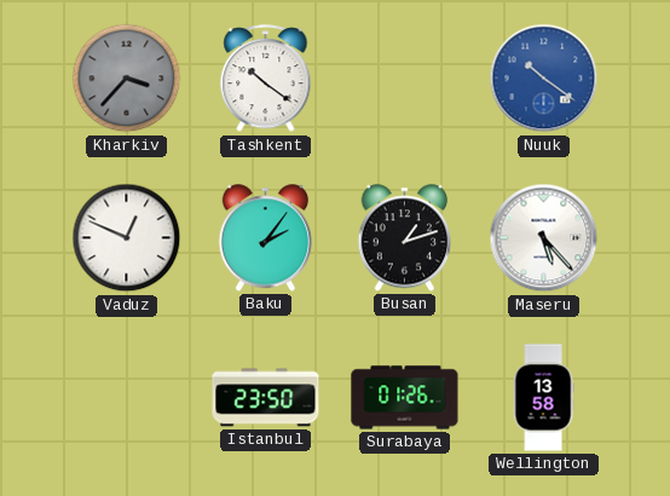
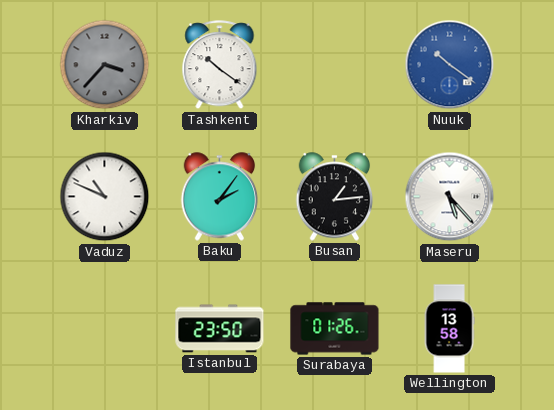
Vaduz: 12:49 -> 10:49
Busan: 1:12 -> 1:14
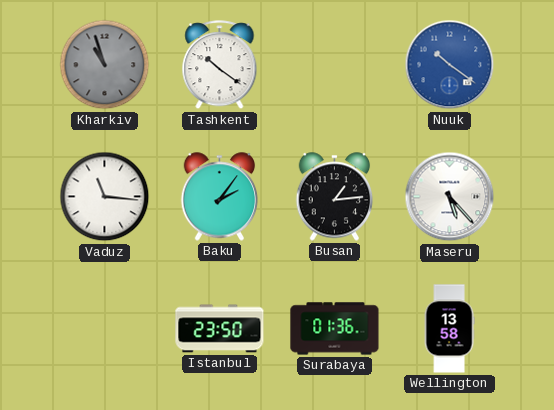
Kharkiv: 3:37 -> 10:57
Vaduz: 10:49 -> 11:16
Surabaya: 01:26 -> 01:36
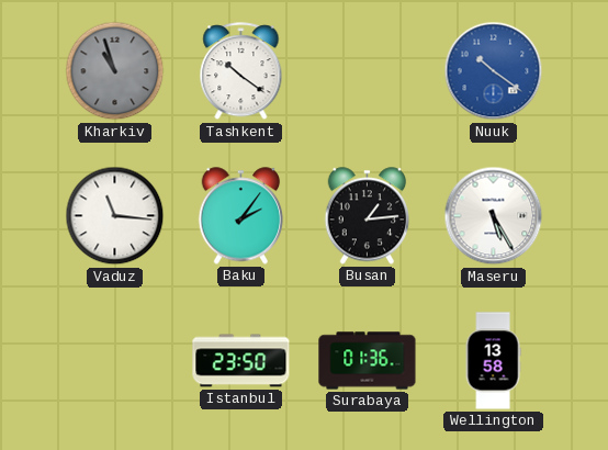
Maseru: 5:23 -> 5:25
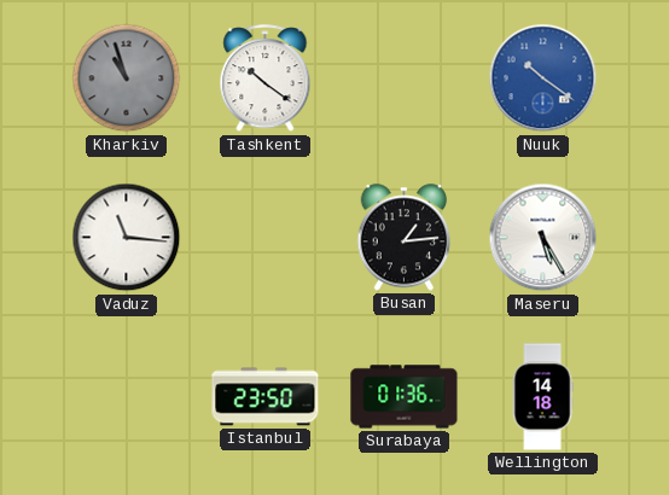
Baku: 2:06 -> none
Wellington: 13:58 -> 14:18
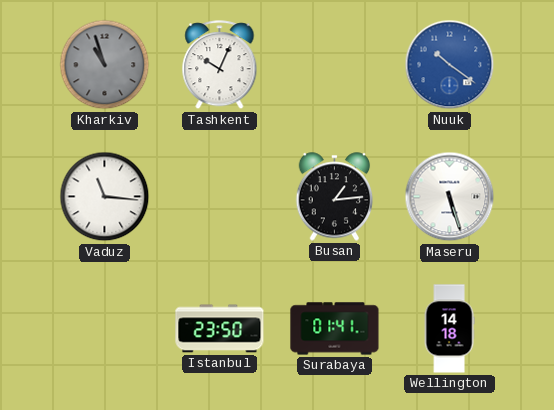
Tashkent: 10:21 -> 10:04
Maseru: 5:25 -> 5:27
Surabaya: 01:36 -> 01:41
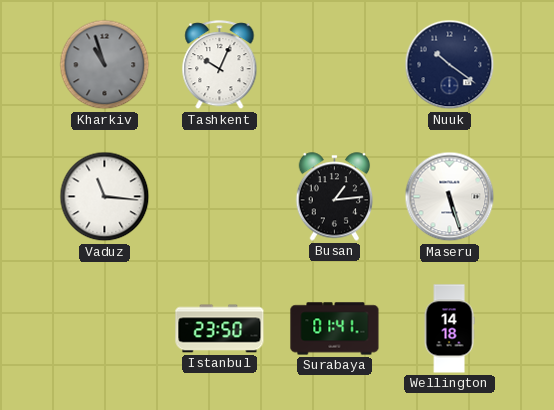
Nuuk dial: blue -> navy
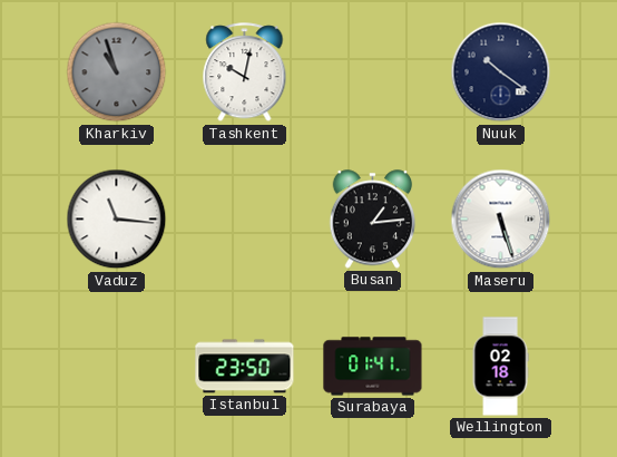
Tashkent: 10:04 -> 10:02
Wellington: 14:18 -> 02:18
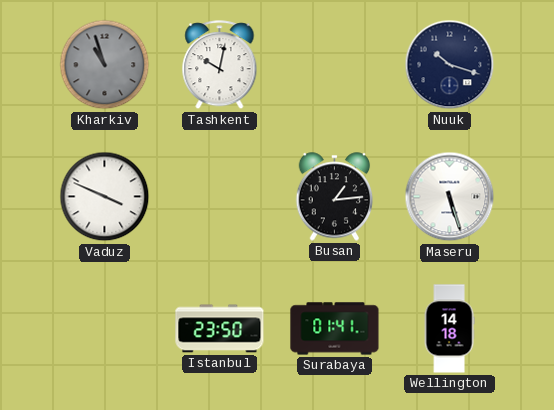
Nuuk: 10:21 -> 10:18
Vaduz: 11:16 -> 3:49
Wellington: 02:18 -> 14:18
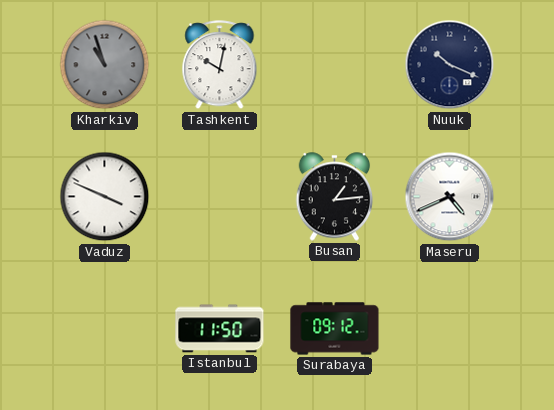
Nuuk: 10:18 -> 10:19
Maseru: 5:27 -> 4:41
Istanbul: 23:50 -> 11:50
Surabaya: 01:41 -> 09:12
Wellington: 14:18 -> none
